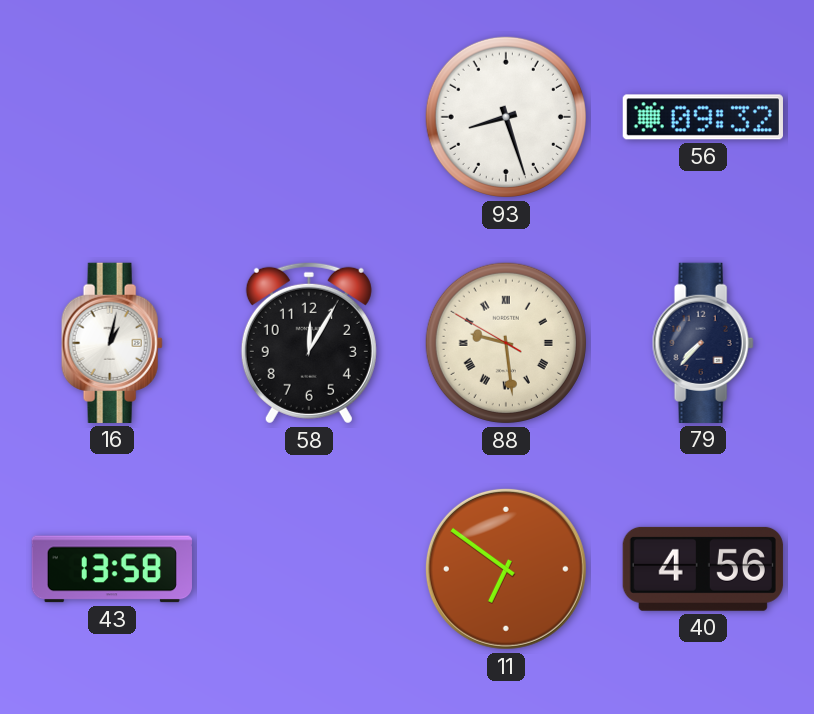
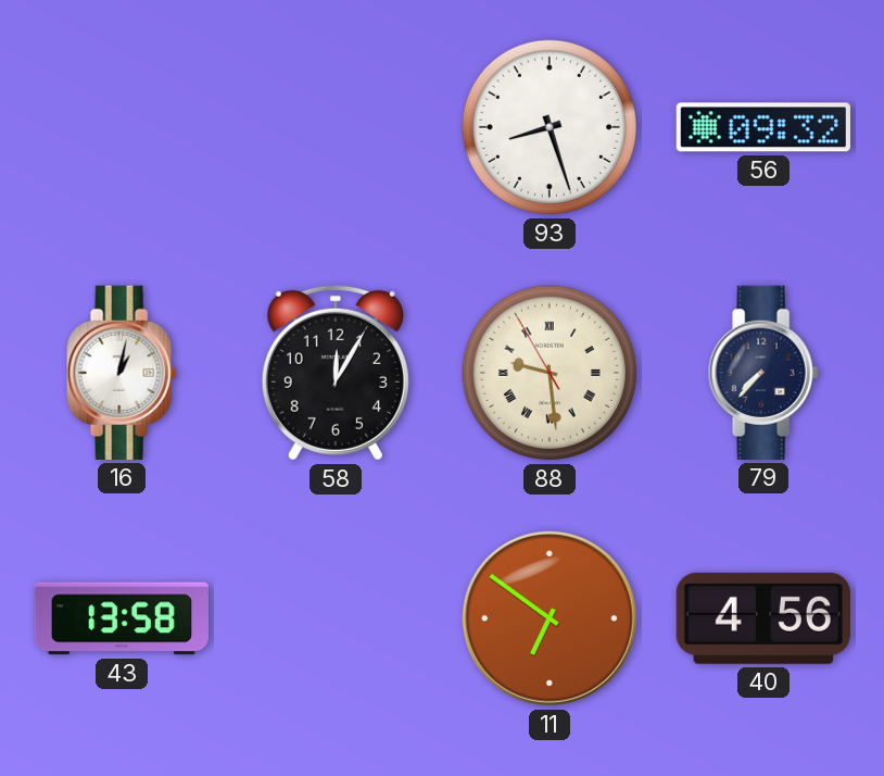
88: 9:28:50 -> 9:28:55
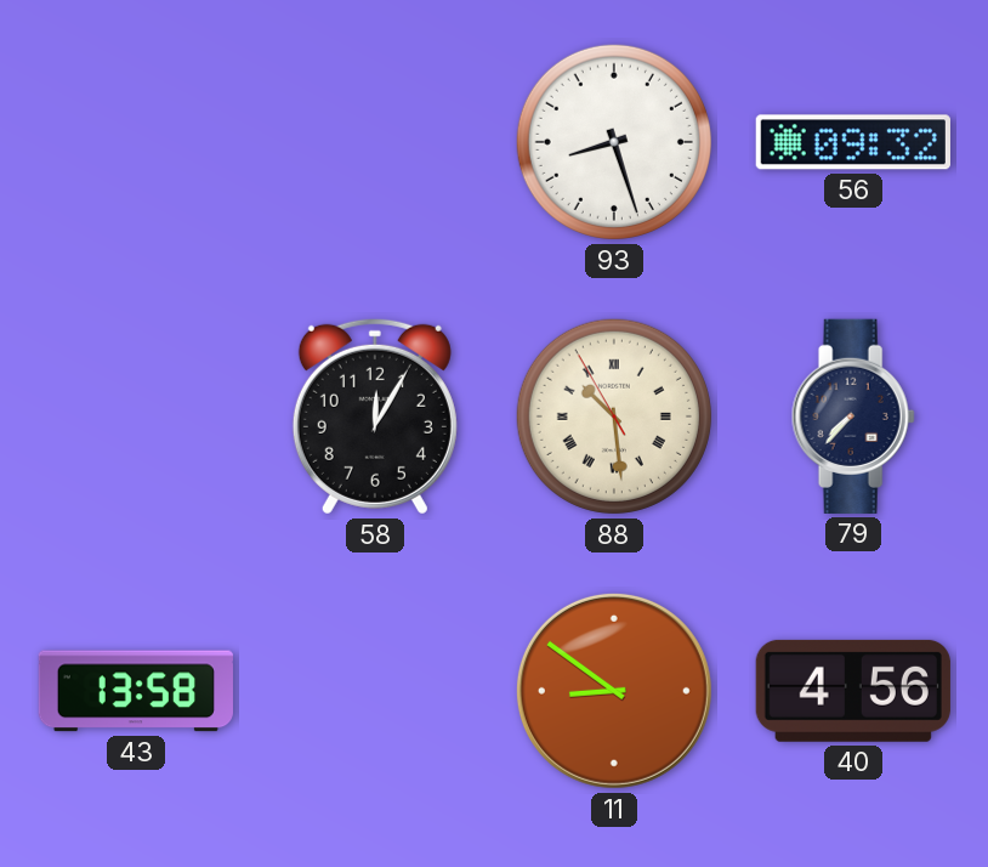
16: 1:02 -> none
88: 9:28 -> 10:28
11: 6:51 -> 8:51
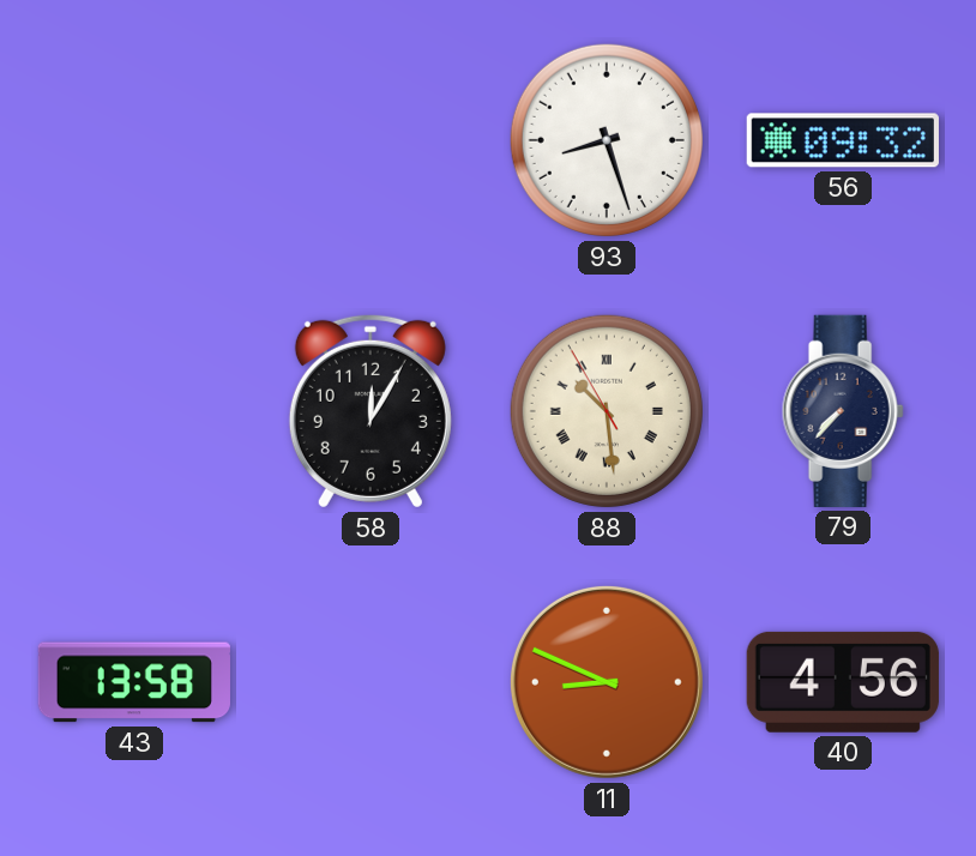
11: 8:51 -> 8:49
